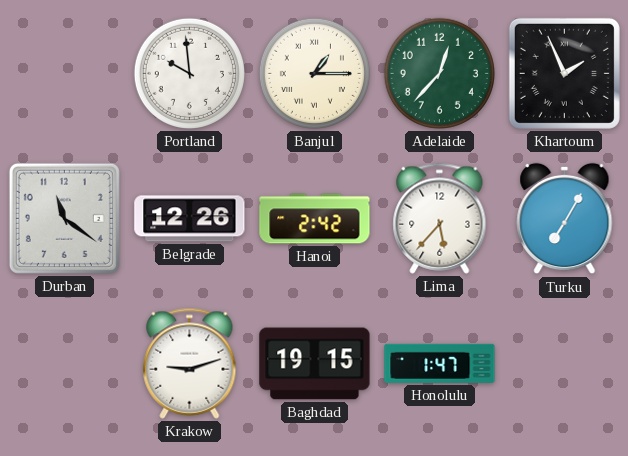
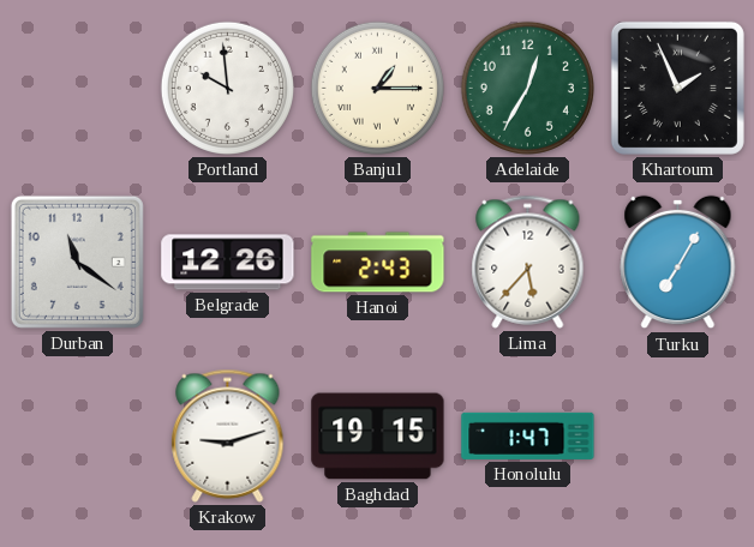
Adelaide: 12:37 -> 12:35
Hanoi: 2:42 -> 2:43
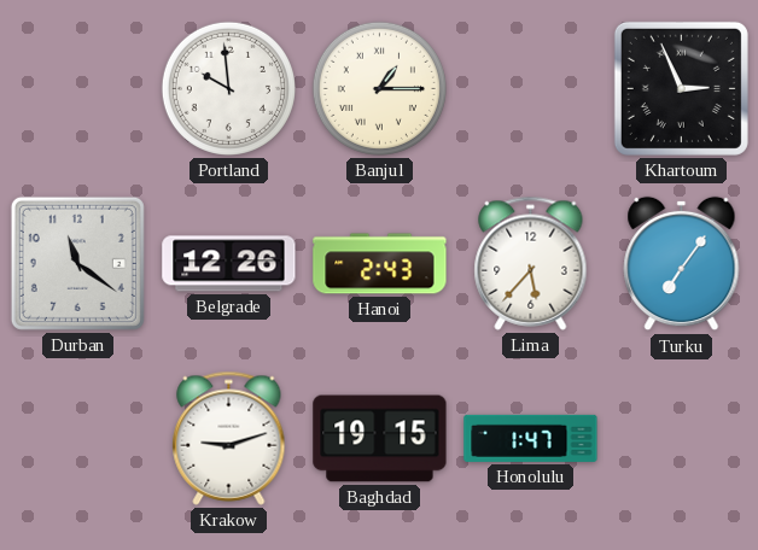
Adelaide: 12:35 -> none
Khartoum: 1:56 -> 2:56
Turku: 7:05 -> 7:06
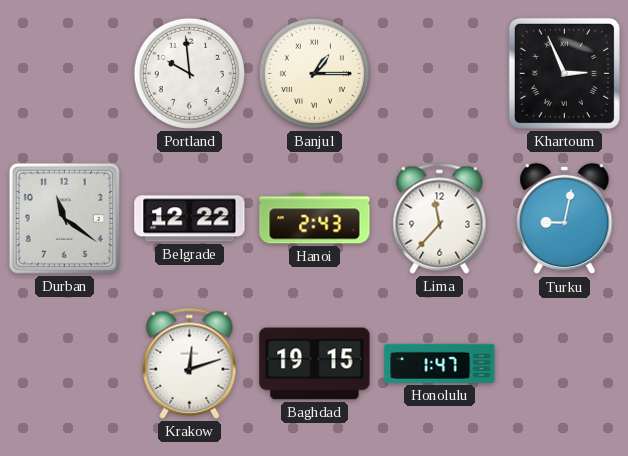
Belgrade: 12:26 -> 12:22
Lima: 5:37 -> 11:37
Turku: 7:06 -> 9:02
Krakow: 9:12 -> 12:12
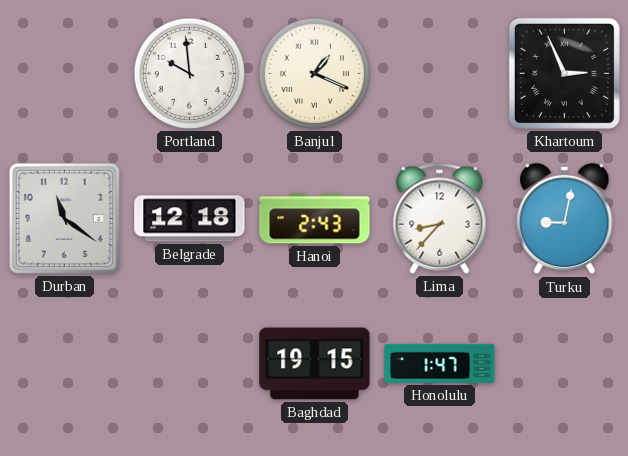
Banjul: 1:15 -> 1:19
Belgrade: 12:22 -> 12:18
Lima: 11:37 -> 8:37
Krakow: 12:12 -> none
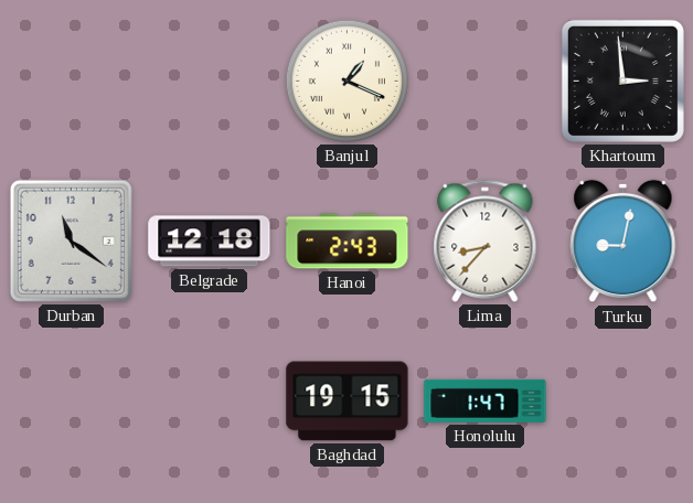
Portland: 9:59 -> none
Khartoum: 2:56 -> 2:59
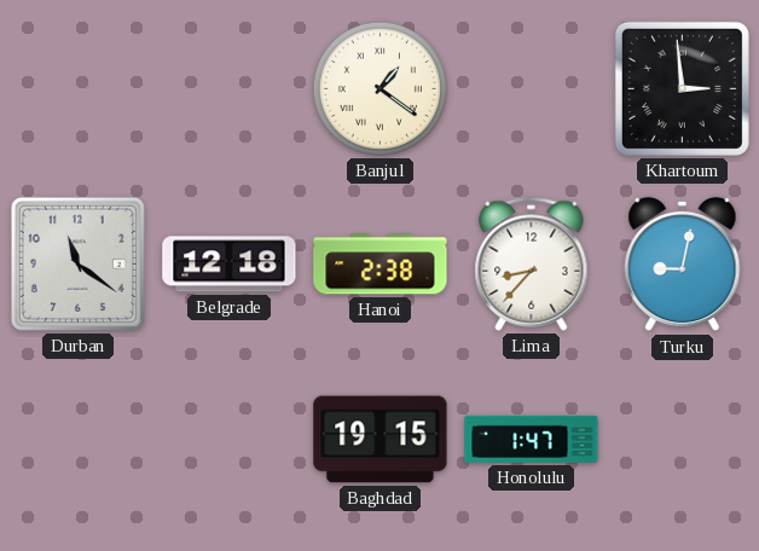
Banjul: 1:19 -> 1:21
Hanoi: 2:43 -> 2:38
